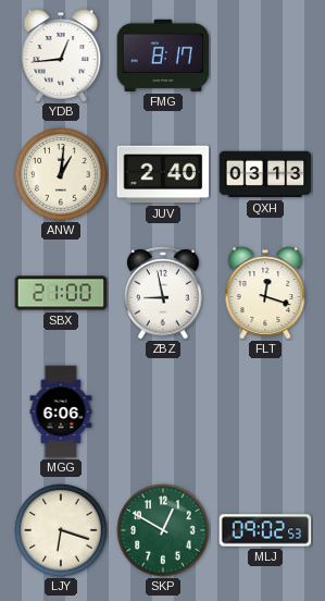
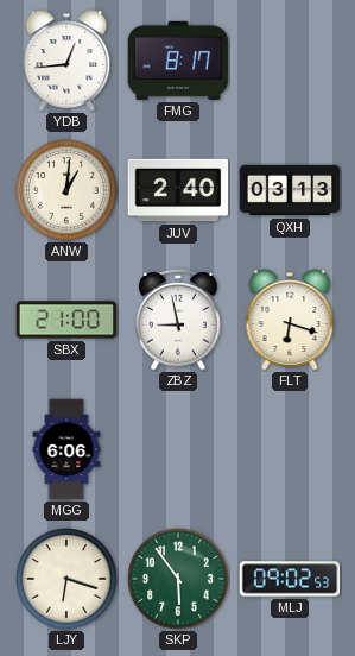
FLT: 12:18 -> 6:18
SKP: 12:50 -> 5:54
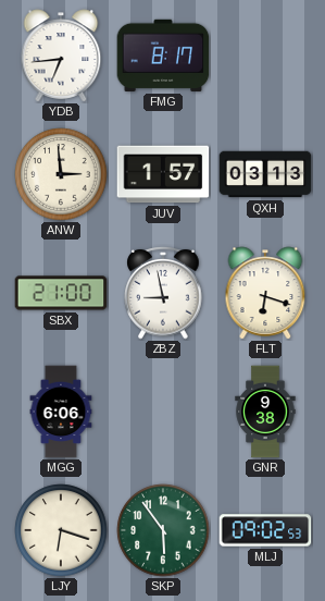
YDB: 12:44 -> 6:44
ANW: 1:01 -> 2:59
JUV: 2:40 -> 1:57
GNR: none -> 9:38
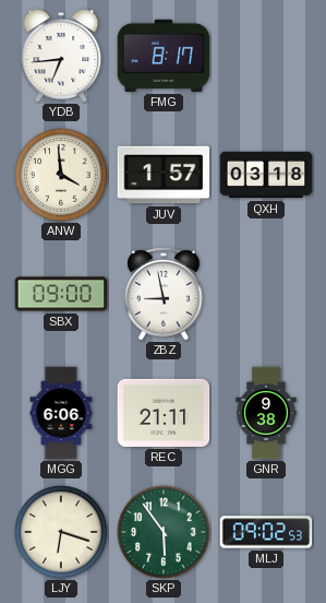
ANW: 2:59 -> 3:59
QXH: 03:13 -> 03:18
SBX: 21:00 -> 09:00
FLT: 6:18 -> none
REC: none -> 21:11
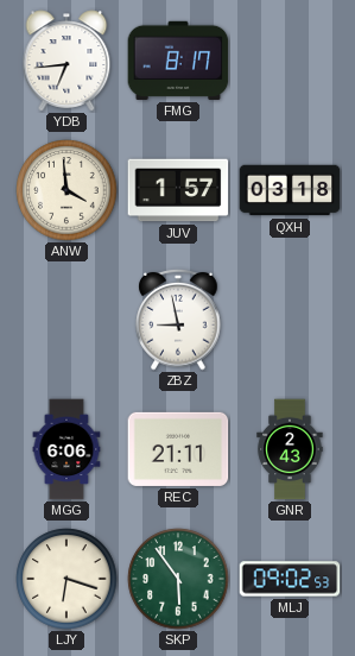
SBX: 09:00 -> none
GNR: 9:38 -> 2:43
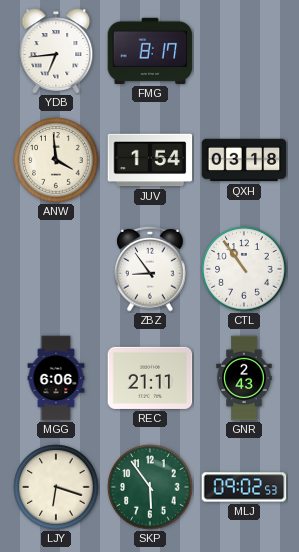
JUV: 1:57 -> 1:54
ZBZ: 8:58 -> 8:54
CTL: none -> 10:54
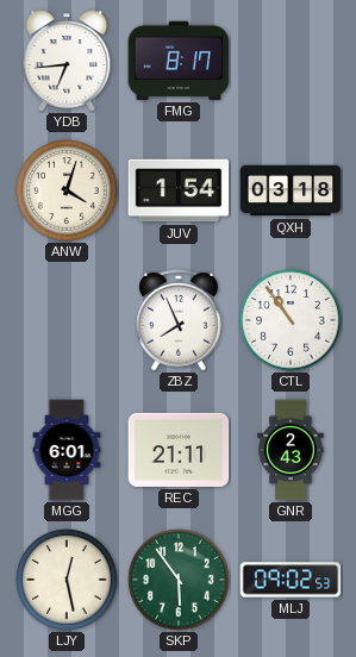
ANW: 3:59 -> 4:03
ZBZ: 8:54 -> 7:56
MGG: 6:06 -> 6:01
LJY: 6:18 -> 12:28
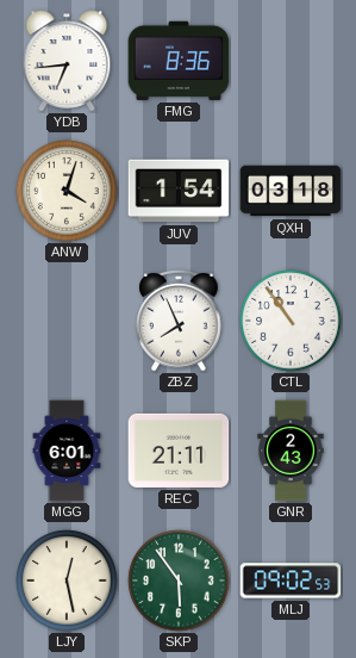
FMG: 8:17 -> 8:36
